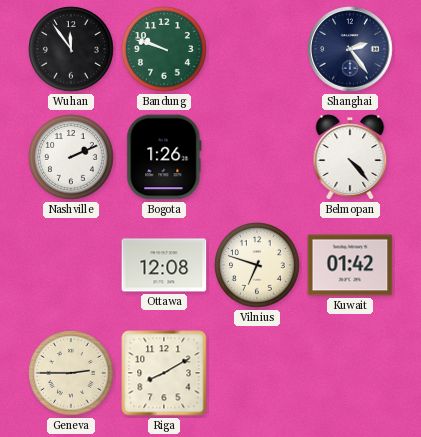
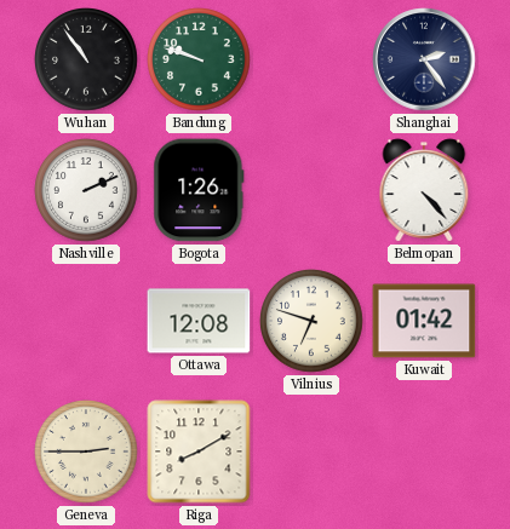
Wuhan: 11:54 -> 10:54
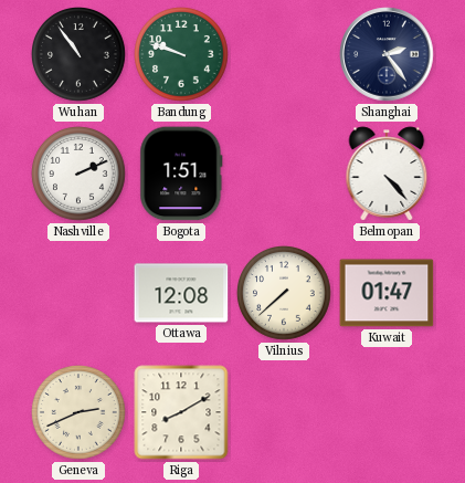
Bogota: 1:26 -> 1:51
Vilnius: 6:48 -> 7:38
Kuwait: 01:42 -> 01:47
Geneva: 2:45 -> 2:41
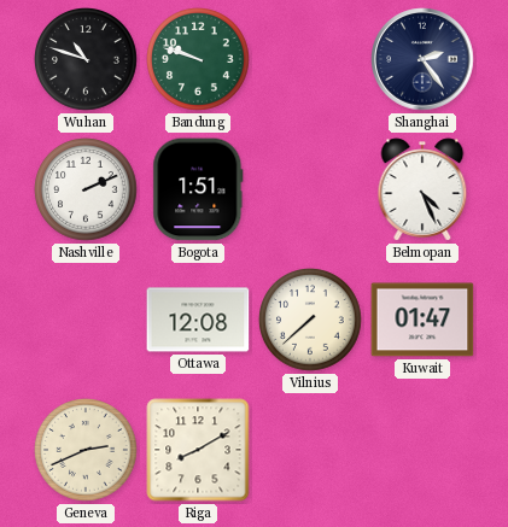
Wuhan: 10:54 -> 10:48
Belmopan: 4:23 -> 4:26
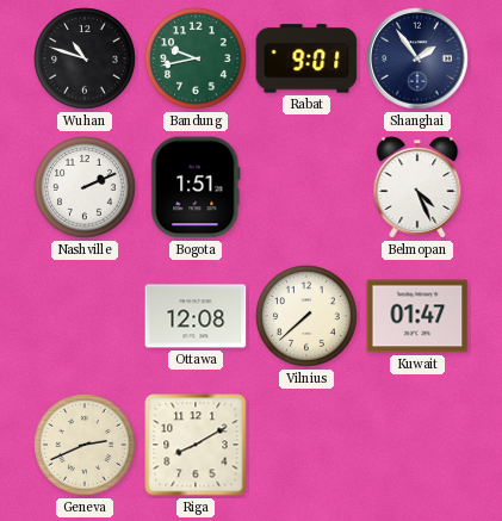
Bandung: 9:48 -> 9:43
Rabat: none -> 9:01
Shanghai: 2:24 -> 1:54
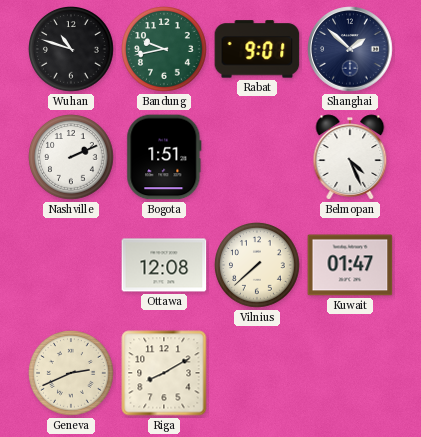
Shanghai: 1:54 -> 1:52
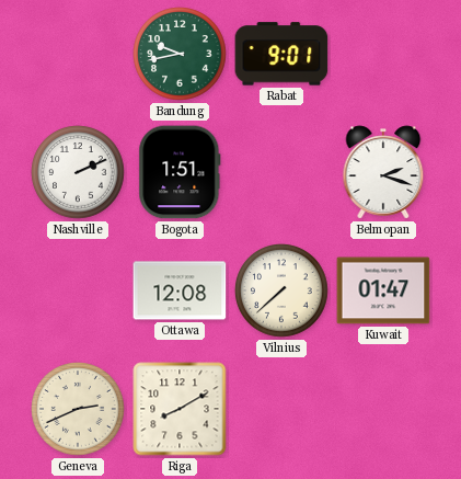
Wuhan: 10:48 -> none
Shanghai: 1:52 -> none
Belmopan: 4:26 -> 2:18
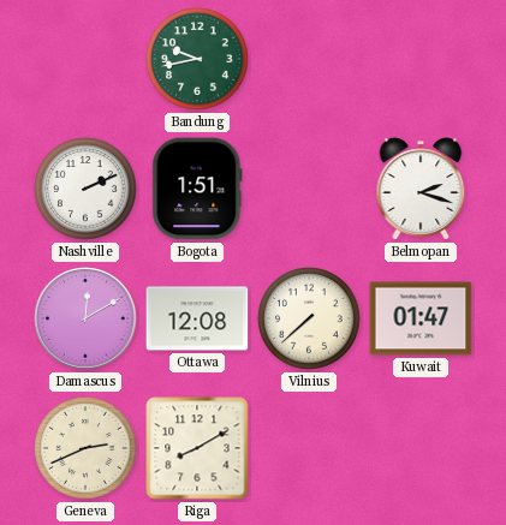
Rabat: 9:01 -> none
Damascus: none -> 12:10
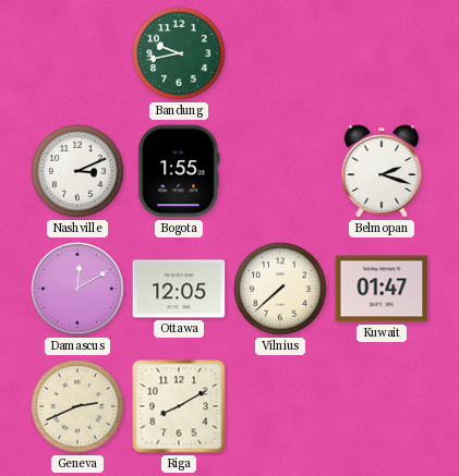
Nashville: 2:11 -> 3:11
Bogota: 1:51 -> 1:55
Ottawa: 12:08 -> 12:05
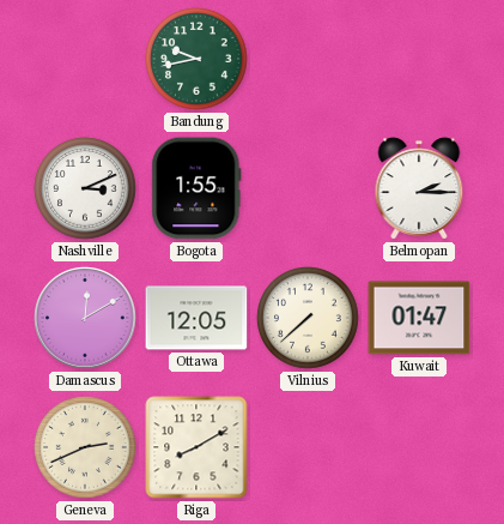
Belmopan: 2:18 -> 2:15
